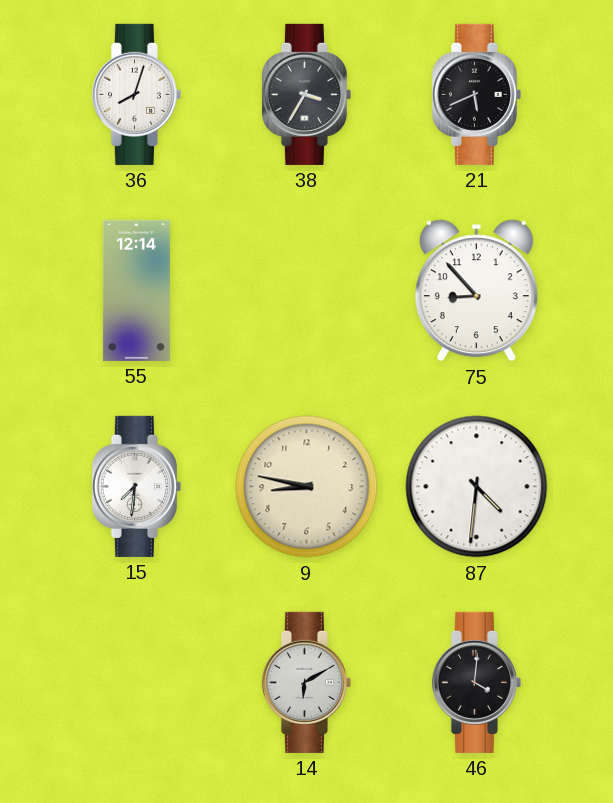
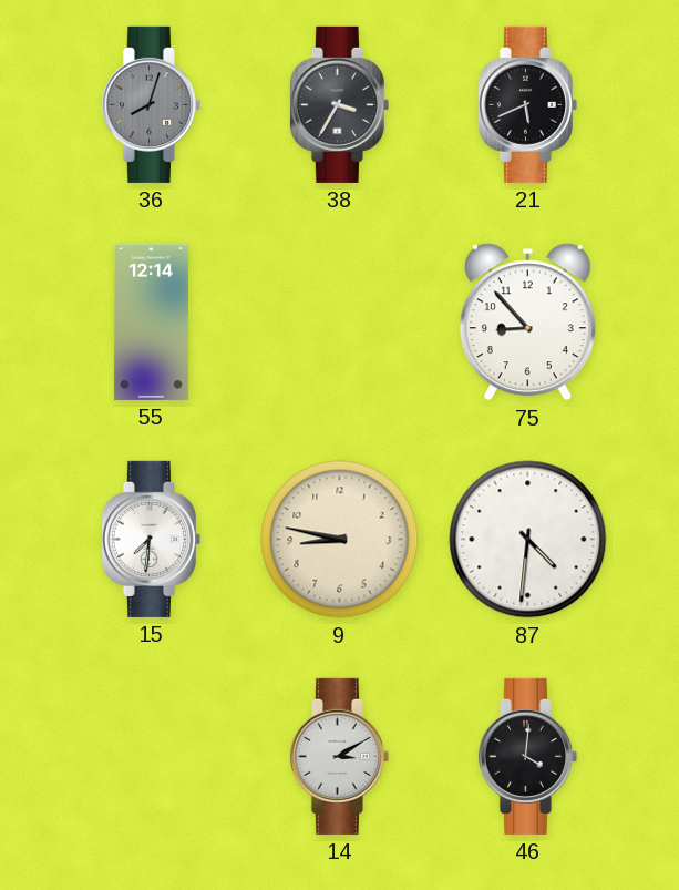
36 dial: white -> grey
14: 6:10 -> 3:10
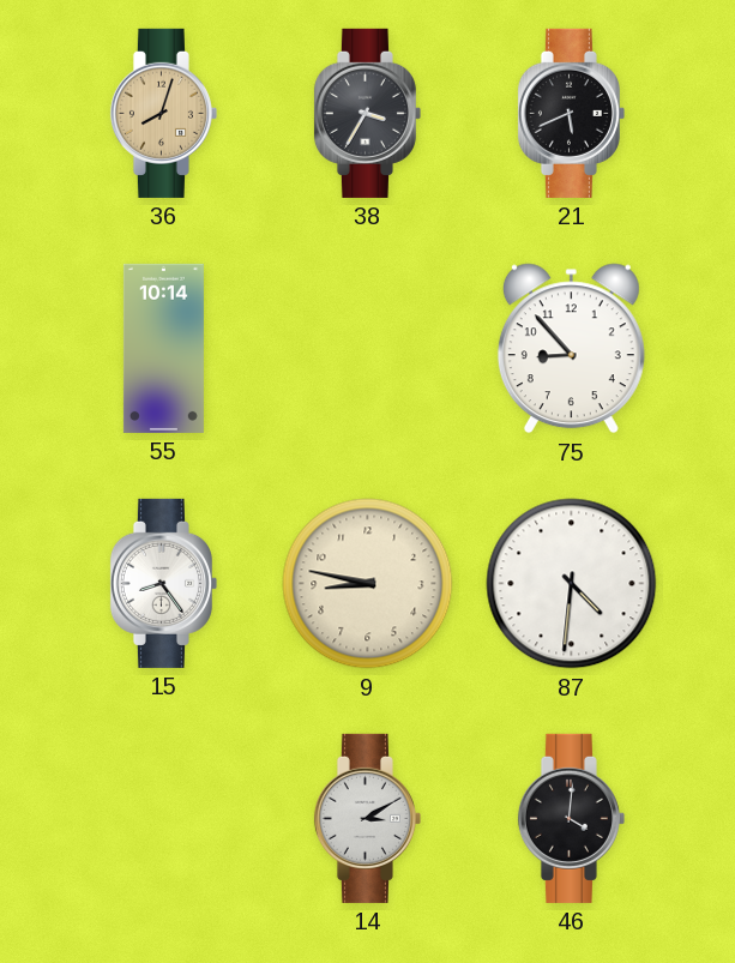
36 dial: grey -> champagne
55: 12:14 -> 10:14
15: 7:31 -> 8:24
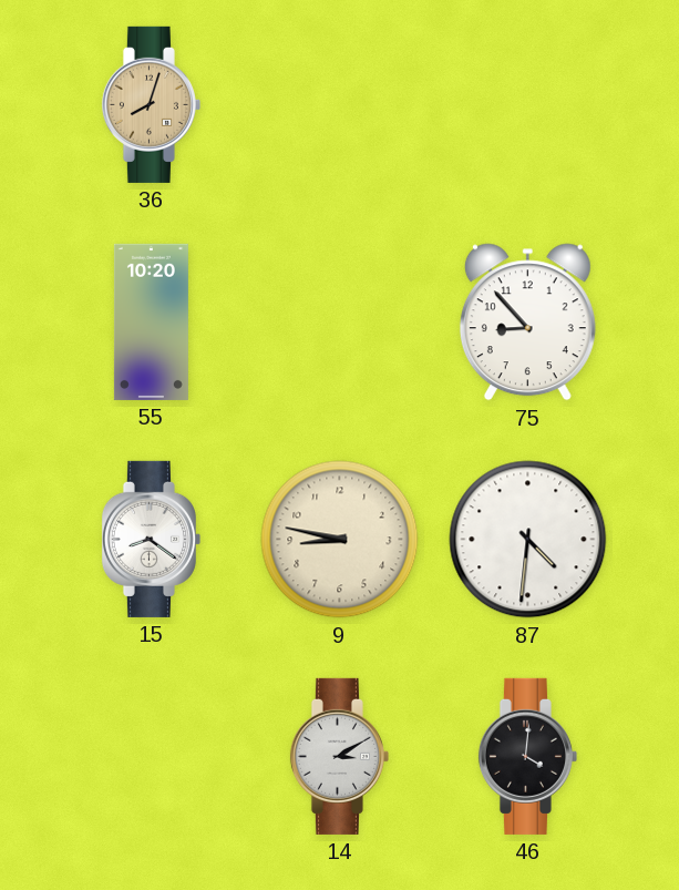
38: 3:35 -> none
21: 5:41 -> none
55: 10:14 -> 10:20
15: 8:24 -> 8:21
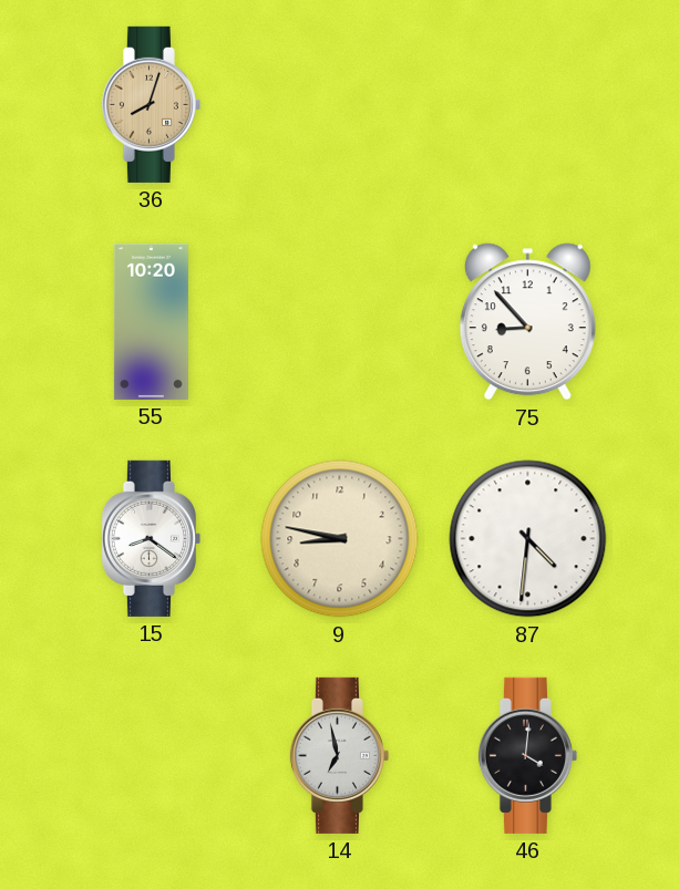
14: 3:10 -> 6:58
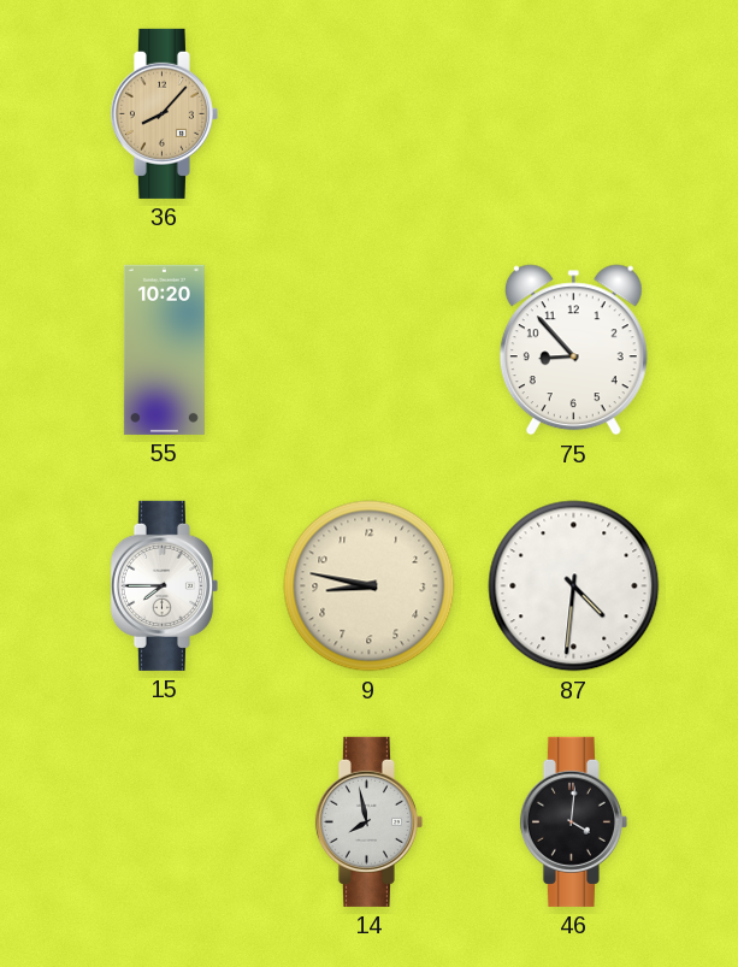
36: 8:03 -> 8:07
15: 8:21 -> 7:45
14: 6:58 -> 7:58
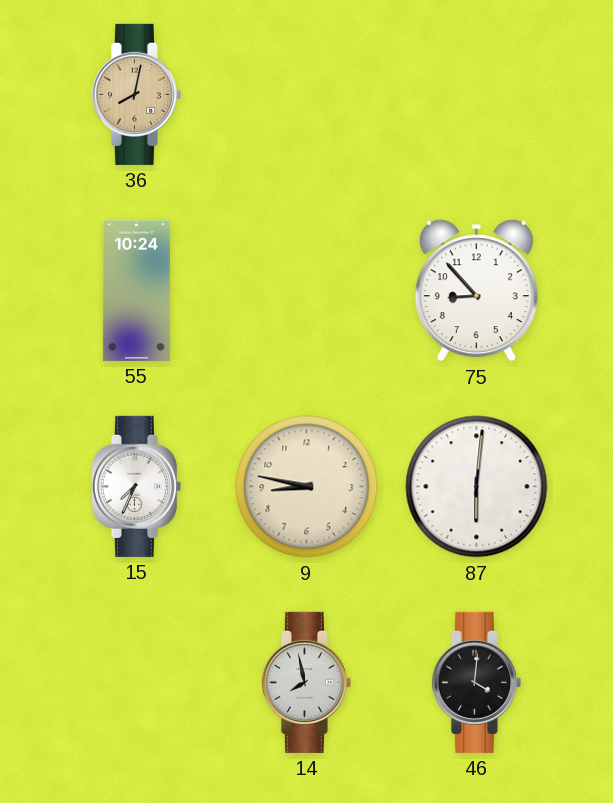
36: 8:07 -> 8:02
55: 10:20 -> 10:24
15: 7:45 -> 7:34
87: 4:31 -> 6:01
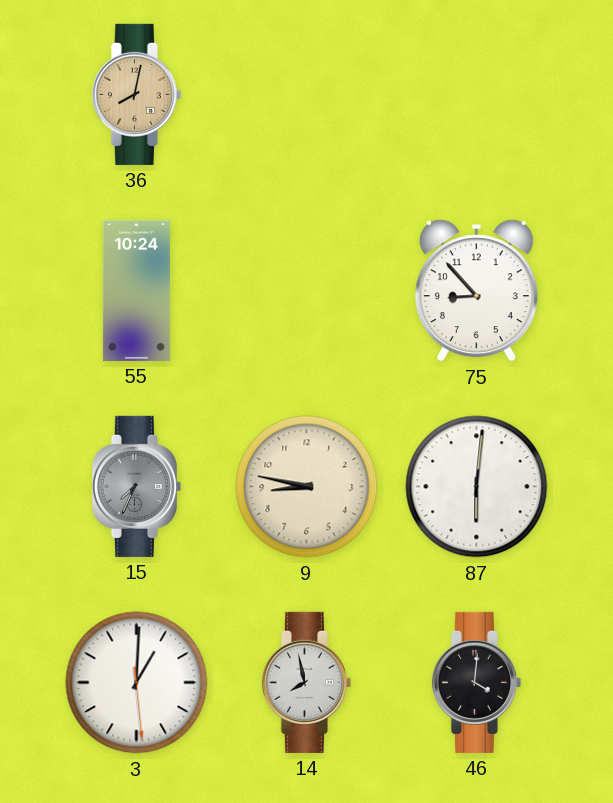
15 dial: white -> grey
3: none -> 1:00
